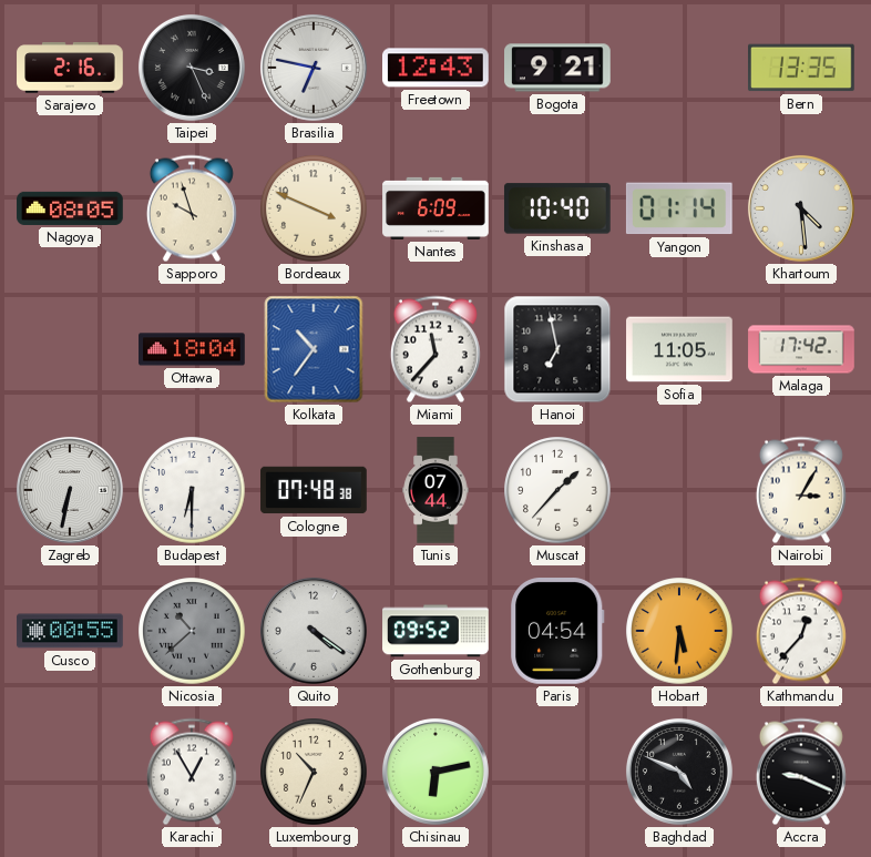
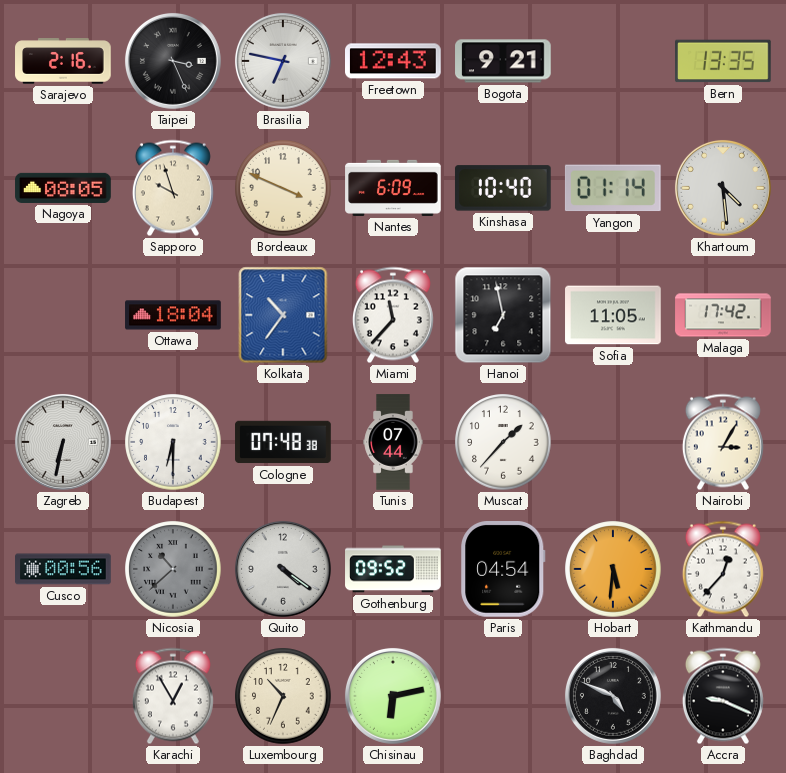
Cusco: 00:55 -> 00:56
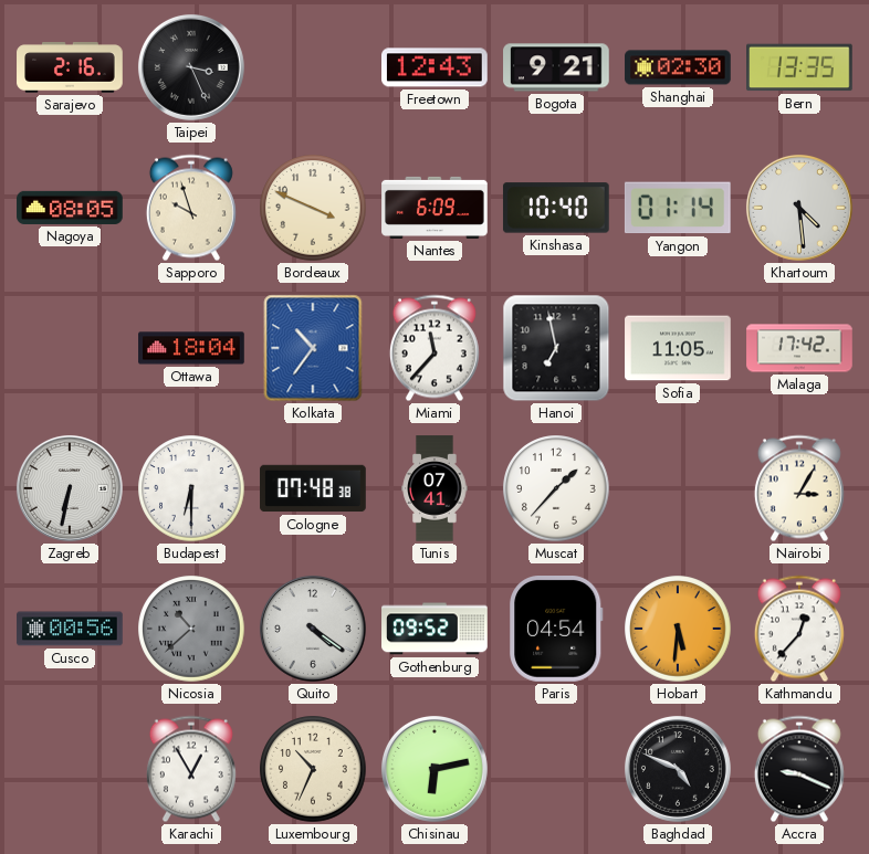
Brasilia: 6:47 -> none
Shanghai: none -> 02:30
Tunis: 07:44 -> 07:41
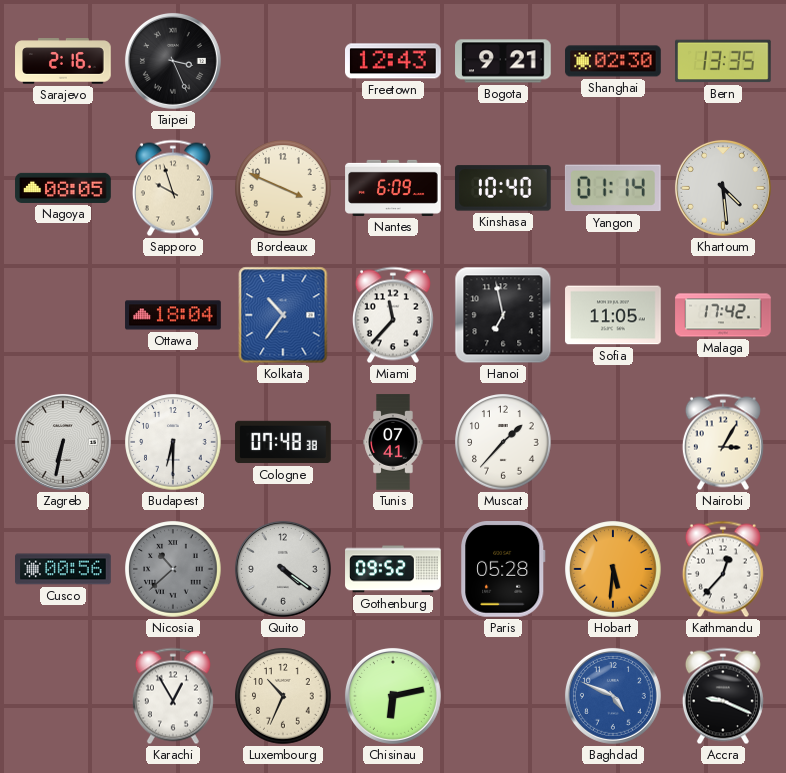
Paris: 04:54 -> 05:28
Baghdad dial: black -> blue
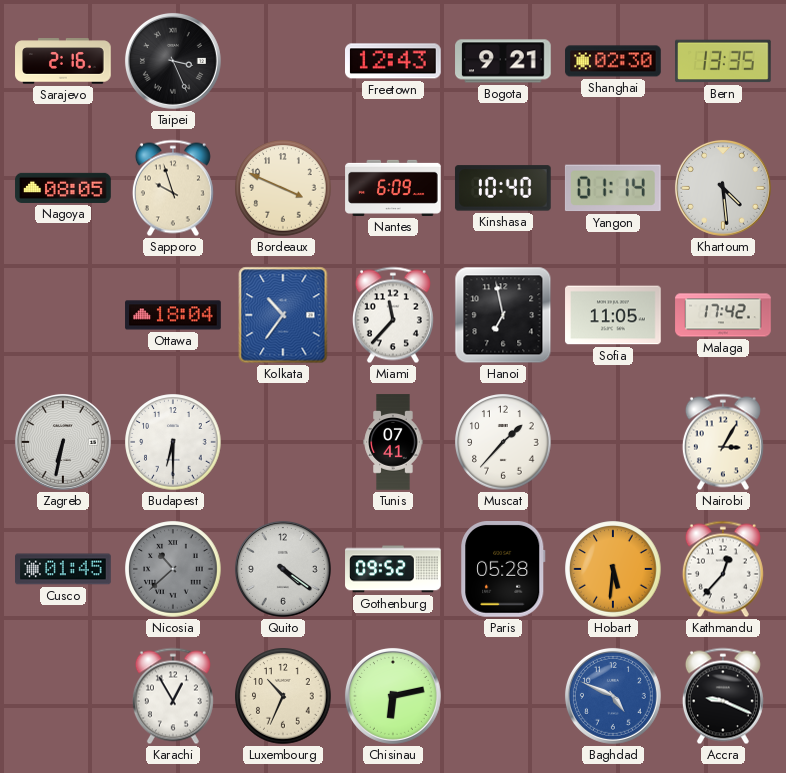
Cologne: 07:48 -> none
Cusco: 00:56 -> 01:45
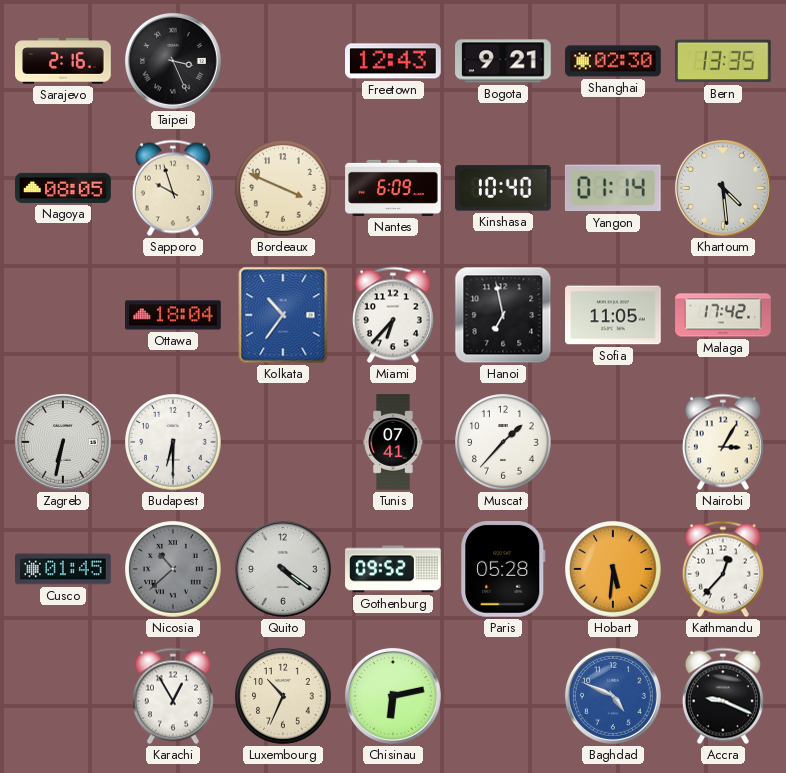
Miami: 11:37 -> 6:37
